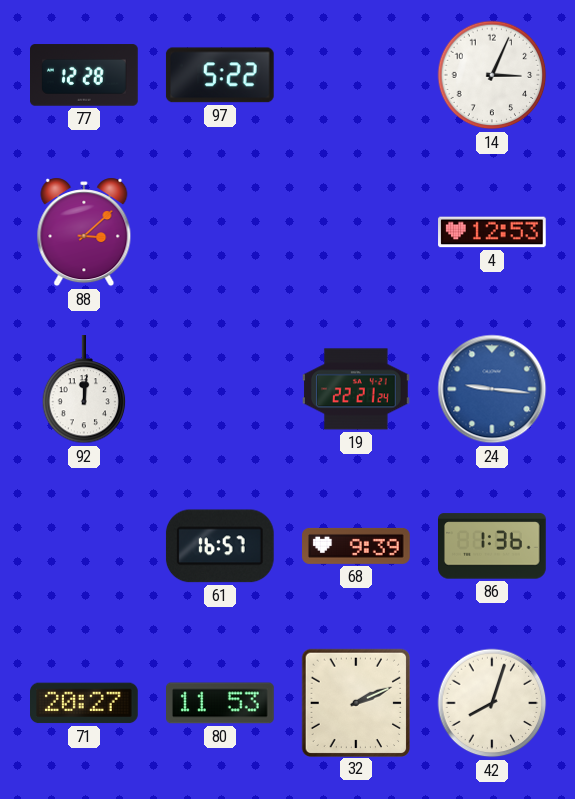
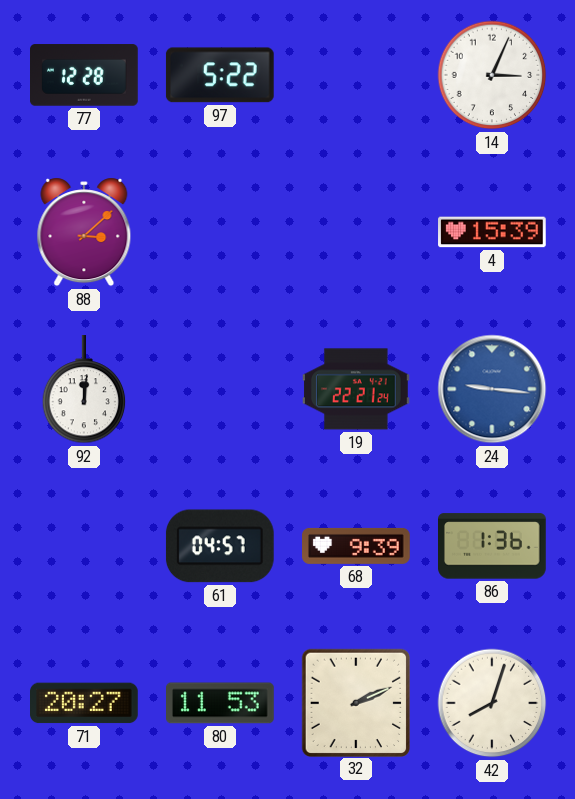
4: 12:53 -> 15:39
61: 16:57 -> 04:57
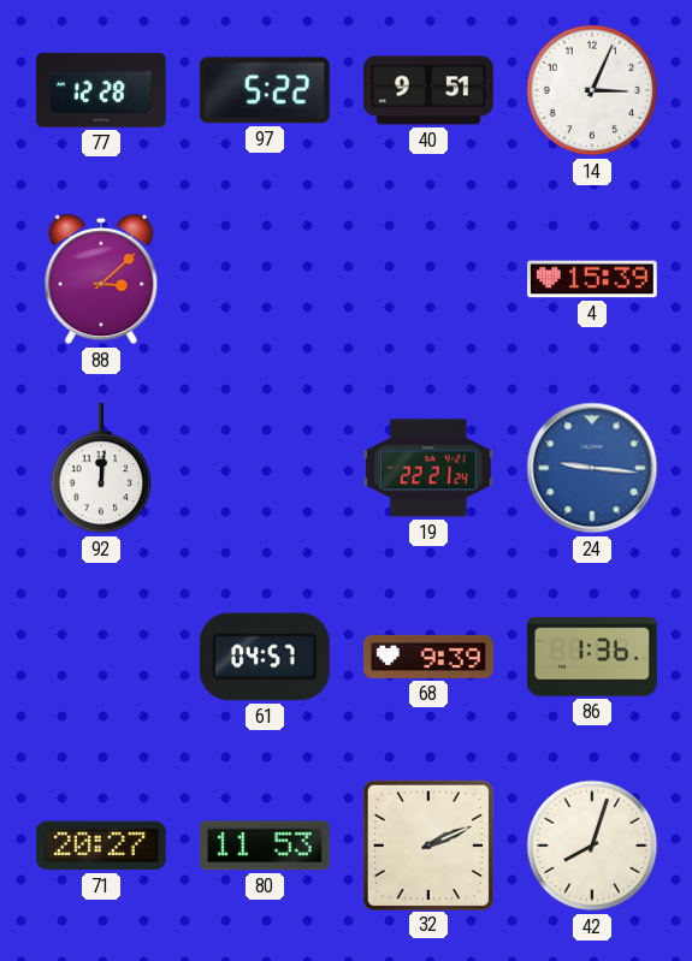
40: none -> 9:51
